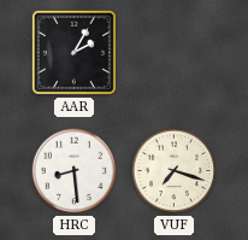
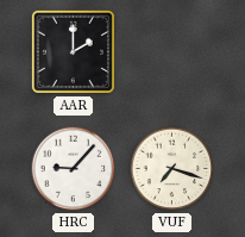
AAR: 2:05 -> 2:00
HRC: 8:29 -> 9:07
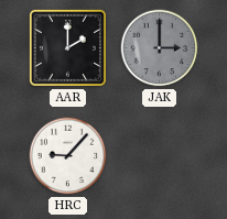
JAK: none -> 3:00
VUF: 7:18 -> none
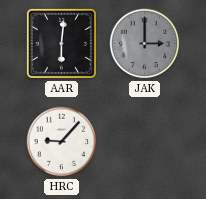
AAR: 2:00 -> 6:01
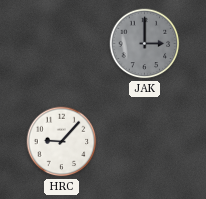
AAR: 6:01 -> none
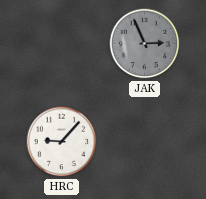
JAK: 3:00 -> 2:56
